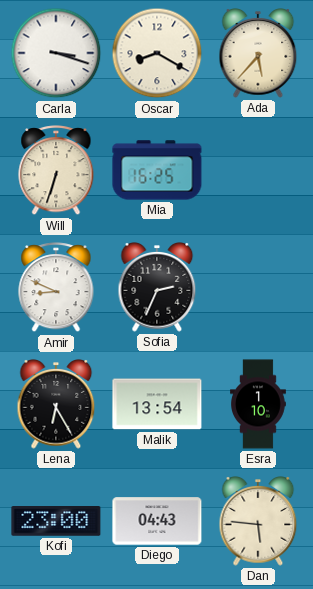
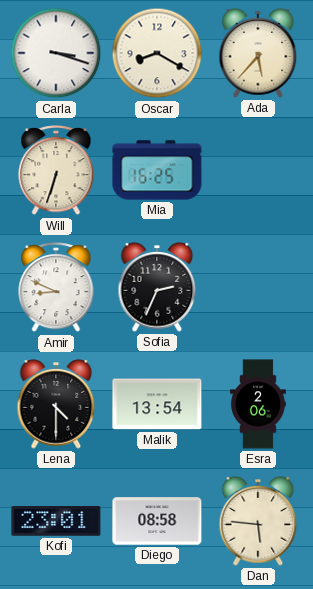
Lena: 6:25 -> 4:30
Esra: 1:10 -> 2:06
Kofi: 23:00 -> 23:01
Diego: 04:43 -> 08:58
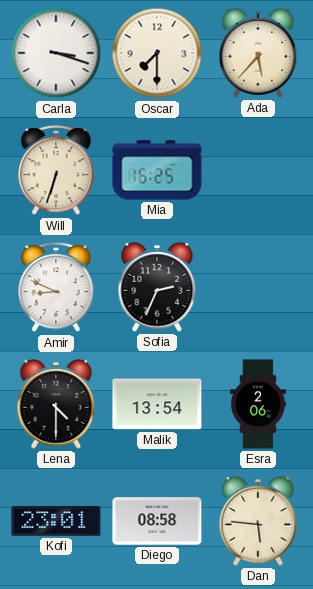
Oscar: 8:20 -> 7:30
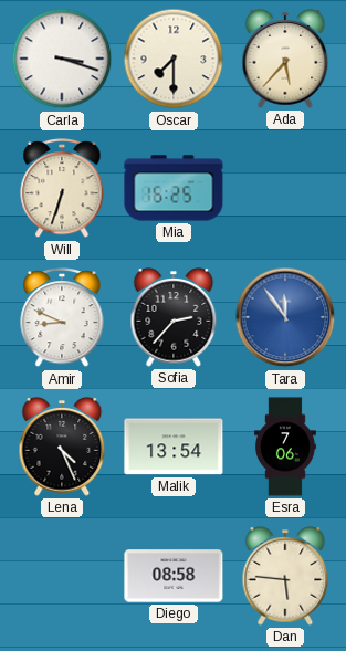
Sofia: 2:34 -> 2:37
Tara: none -> 11:54
Lena: 4:30 -> 4:26
Esra: 2:06 -> 7:06
Kofi: 23:01 -> none
